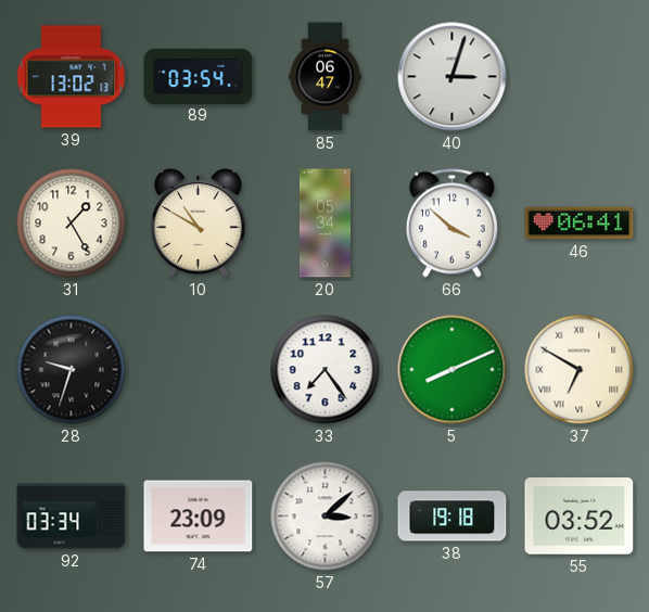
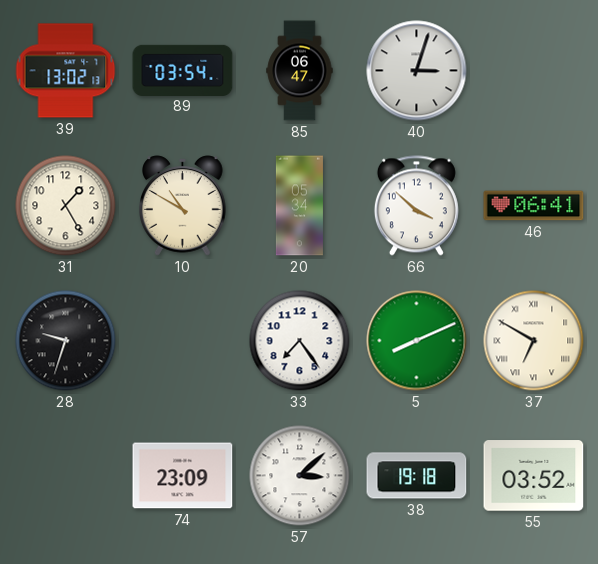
92: 03:34 -> none
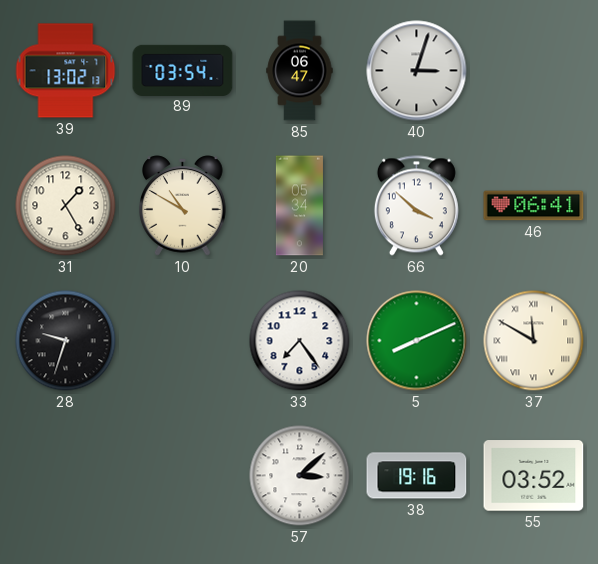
37: 6:50 -> 11:50
74: 23:09 -> none
38: 19:18 -> 19:16
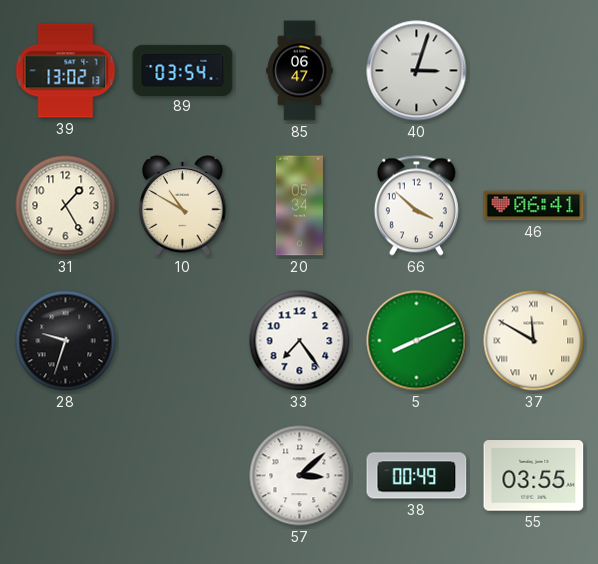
38: 19:16 -> 00:49
55: 03:52 -> 03:55
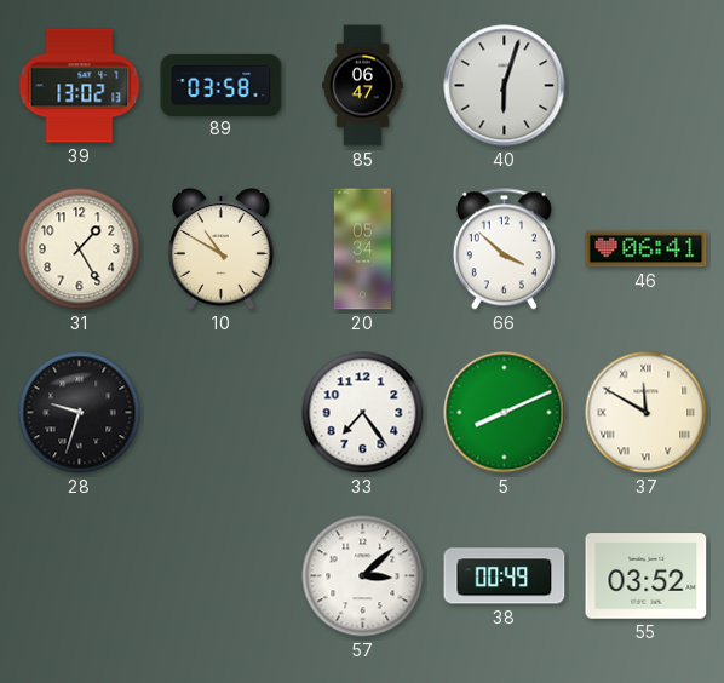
89: 03:54 -> 03:58
40: 3:03 -> 6:03
55: 03:55 -> 03:52
